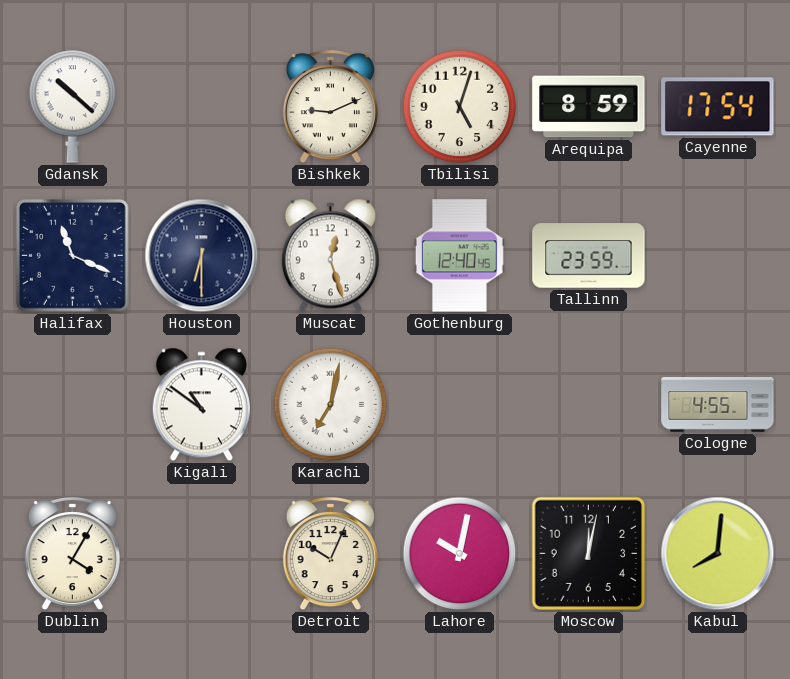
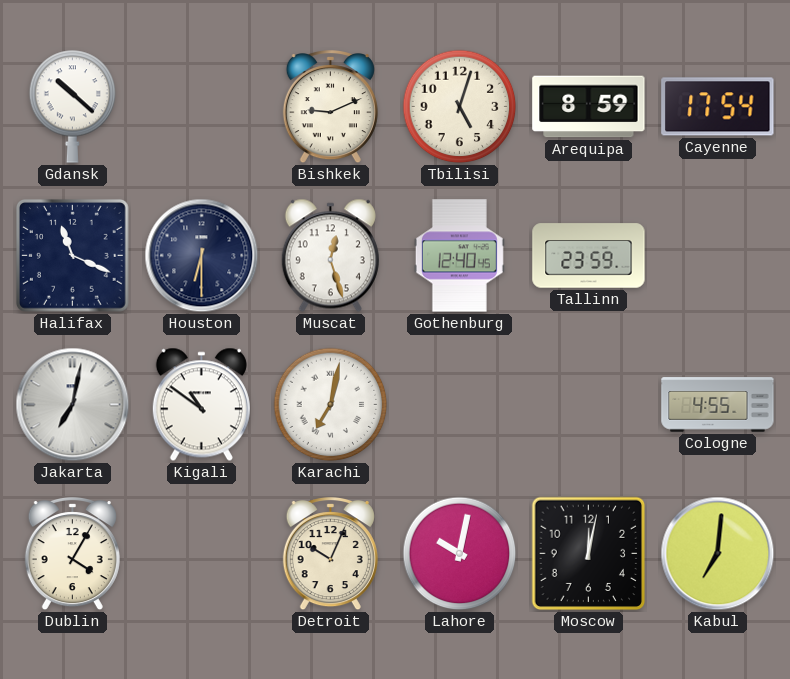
Jakarta: none -> 7:02
Kabul: 8:01 -> 7:01
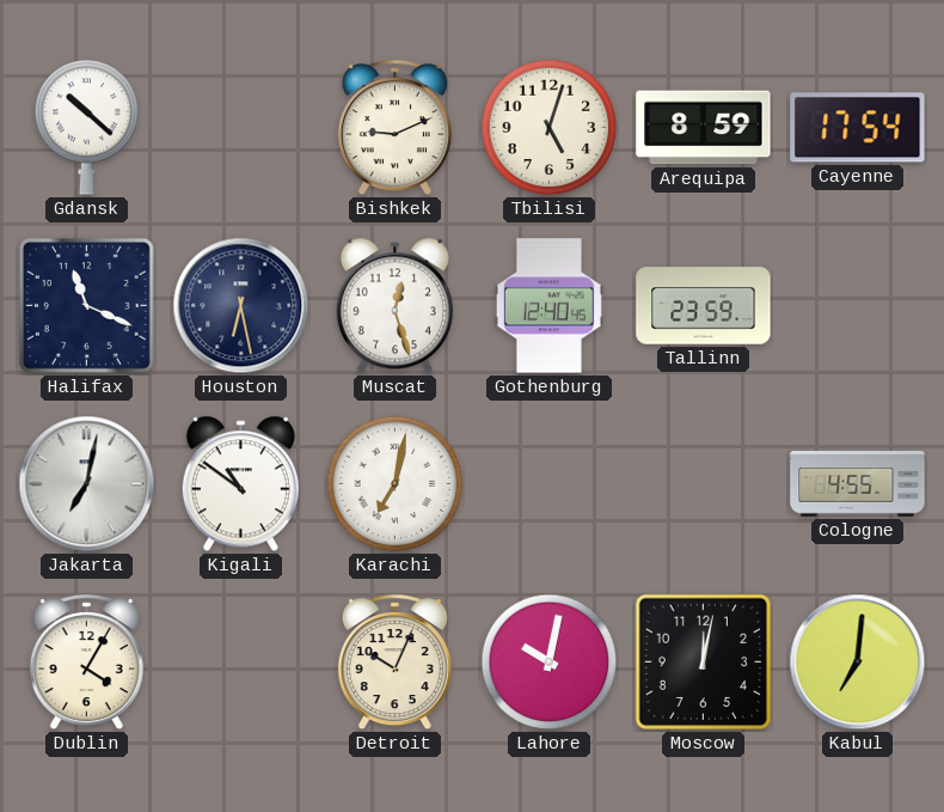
Houston: 6:30 -> 6:28
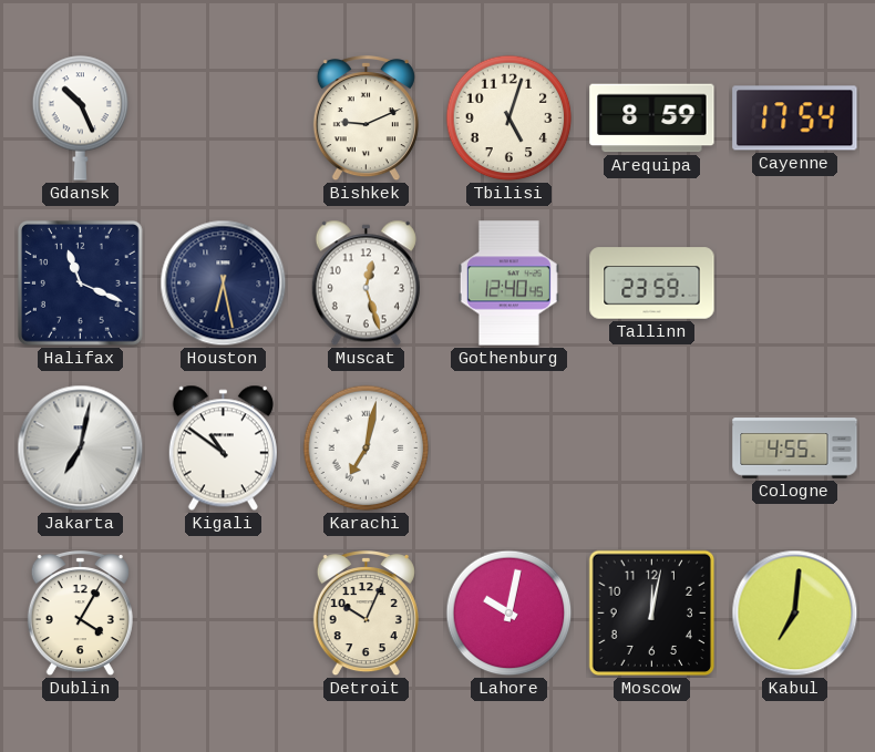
Gdansk: 10:22 -> 10:26
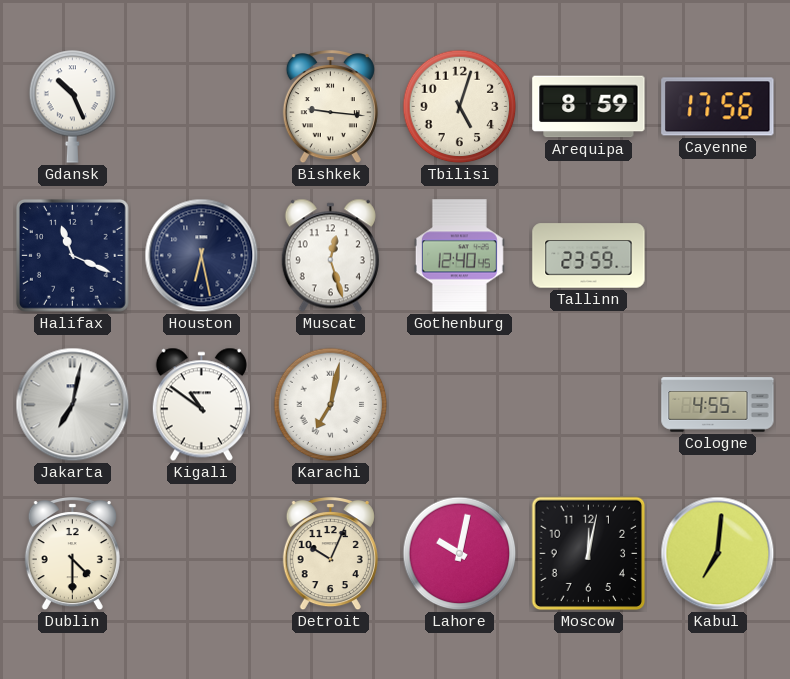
Bishkek: 9:11 -> 9:16
Cayenne: 17:54 -> 17:56
Dublin: 4:05 -> 4:30
